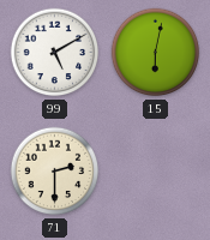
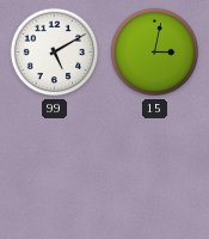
15: 6:02 -> 3:02
71: 2:30 -> none
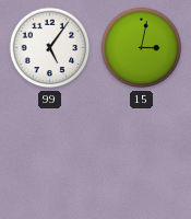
99: 5:10 -> 5:06
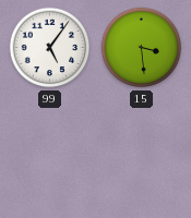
15: 3:02 -> 3:29
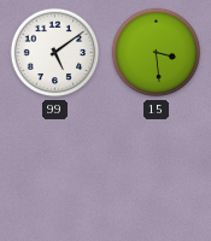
99: 5:06 -> 5:09
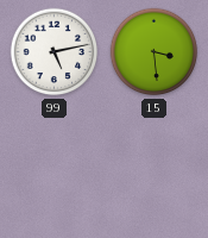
99: 5:09 -> 5:13
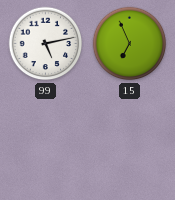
15: 3:29 -> 6:56
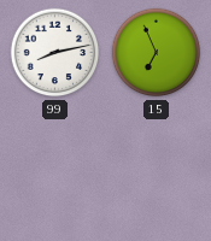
99: 5:13 -> 8:13
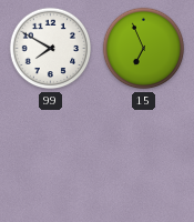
99: 8:13 -> 7:50
